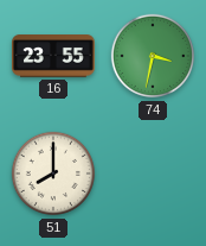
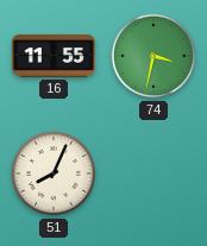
16: 23:55 -> 11:55
51: 8:00 -> 8:04
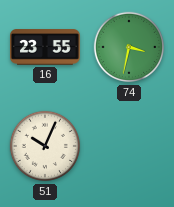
16: 11:55 -> 23:55
51: 8:04 -> 10:04
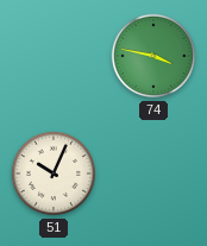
16: 23:55 -> none
74: 3:32 -> 3:47
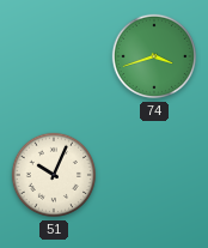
74: 3:47 -> 3:42
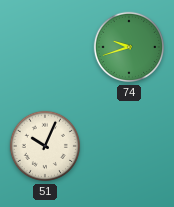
74: 3:42 -> 9:42
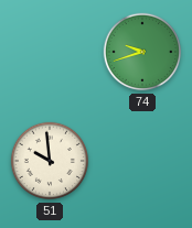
51: 10:04 -> 9:59
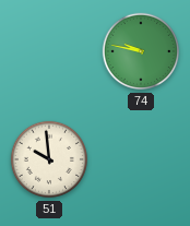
74: 9:42 -> 9:47
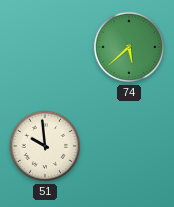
74: 9:47 -> 5:38
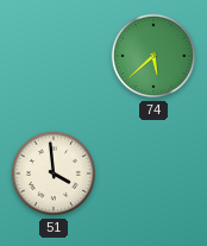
51: 9:59 -> 3:59
